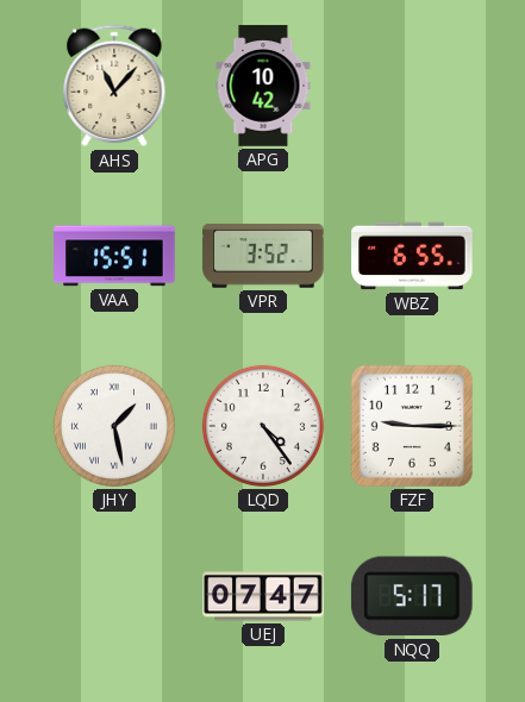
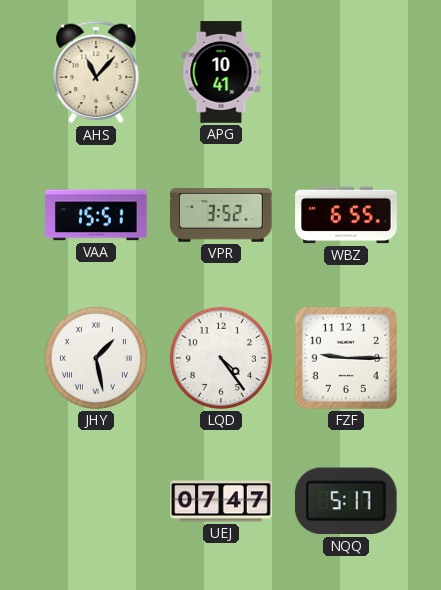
APG: 10:42 -> 10:41
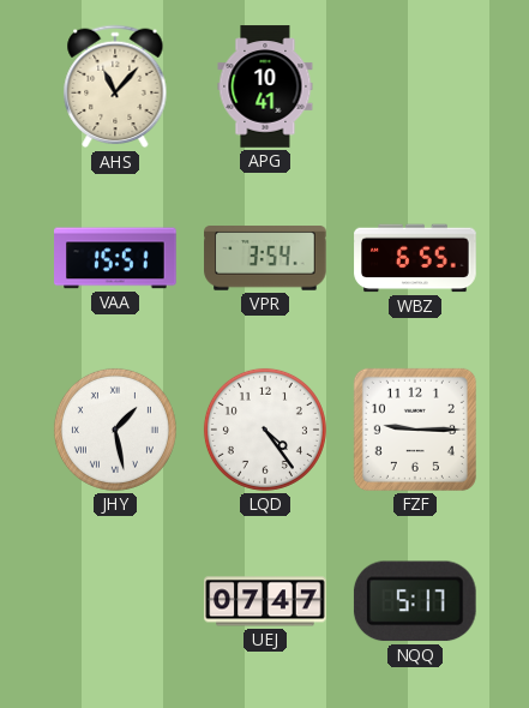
VPR: 3:52 -> 3:54
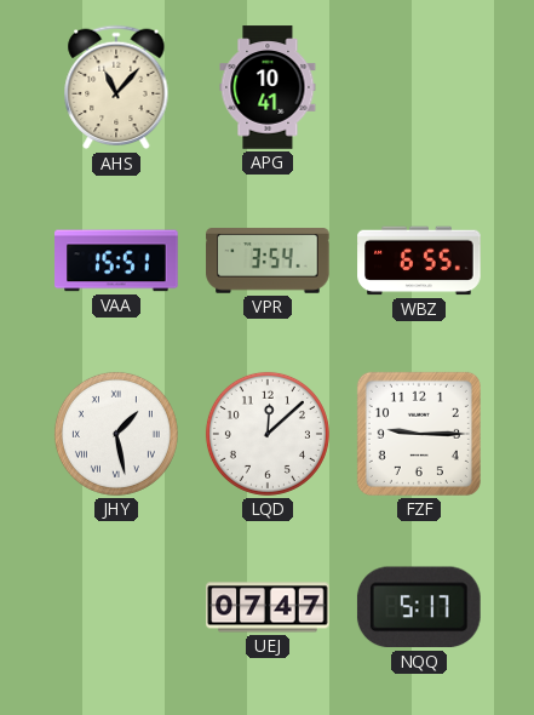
LQD: 4:24 -> 12:08
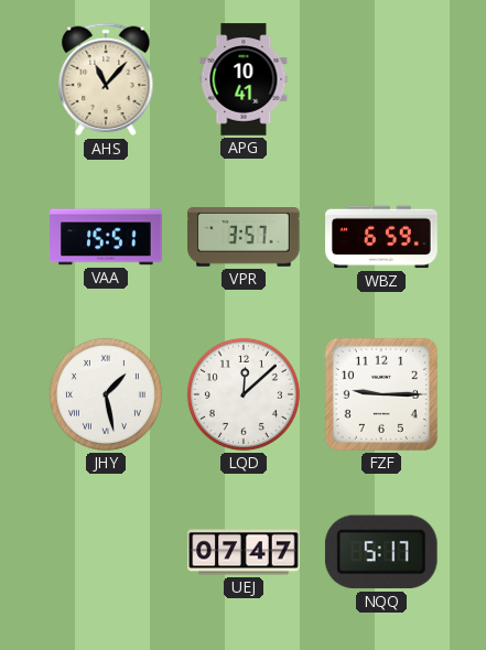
VPR: 3:54 -> 3:57
WBZ: 6:55 -> 6:59
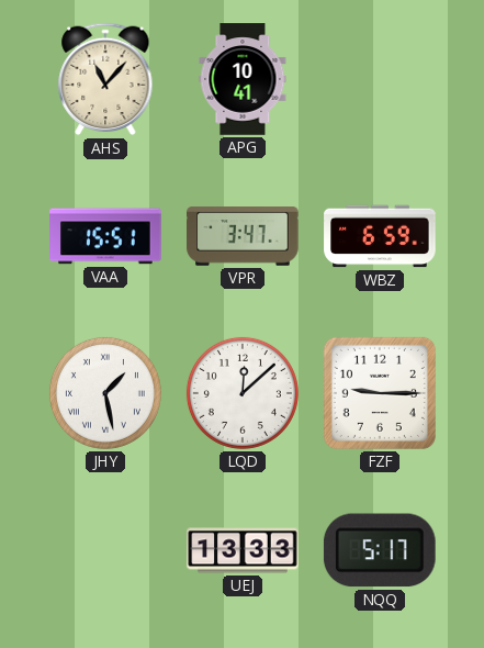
VPR: 3:57 -> 3:47
UEJ: 07:47 -> 13:33
